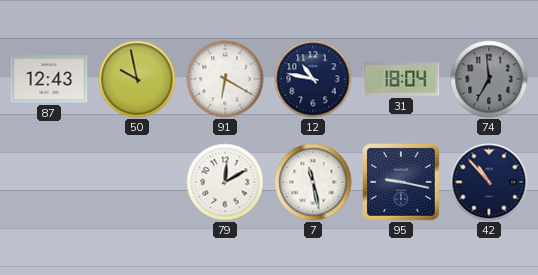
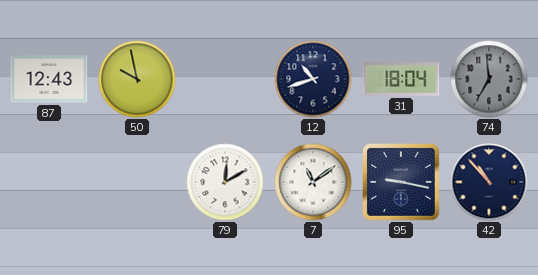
91: 6:20 -> none
12: 10:47 -> 10:42
7: 11:28 -> 11:09
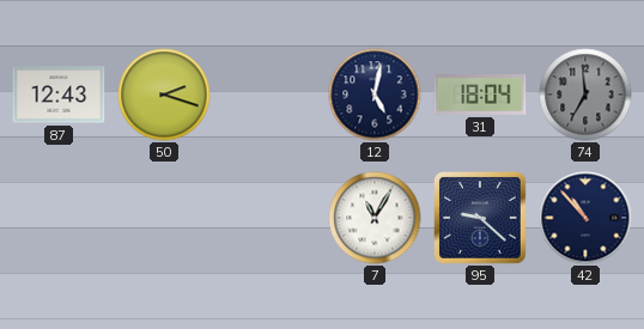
50: 9:58 -> 2:18
12: 10:42 -> 5:02
79: 12:10 -> none
7: 11:09 -> 11:05
95: 9:17 -> 9:22
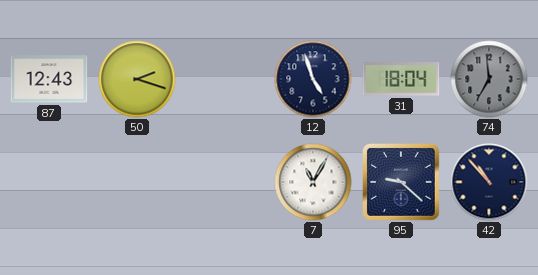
12: 5:02 -> 4:57
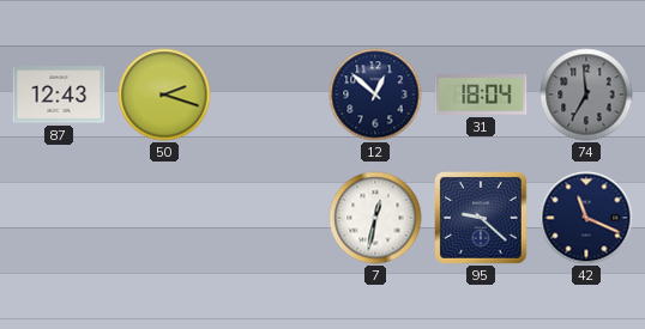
12: 4:57 -> 12:52
7: 11:05 -> 12:32
42: 10:53 -> 11:19
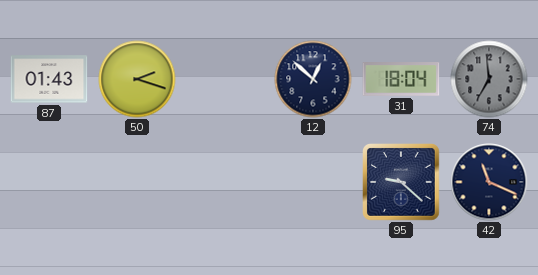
87: 12:43 -> 01:43
7: 12:32 -> none
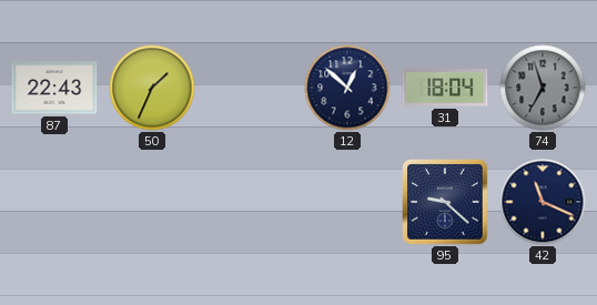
87: 01:43 -> 22:43
50: 2:18 -> 1:34
74: 6:59 -> 6:57
